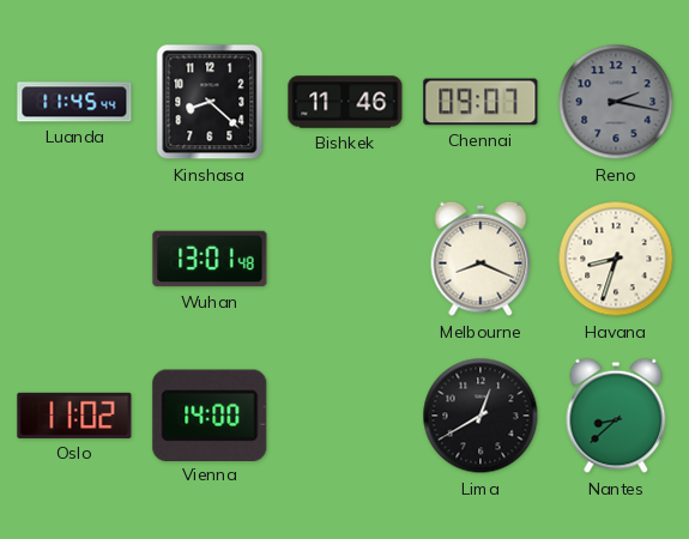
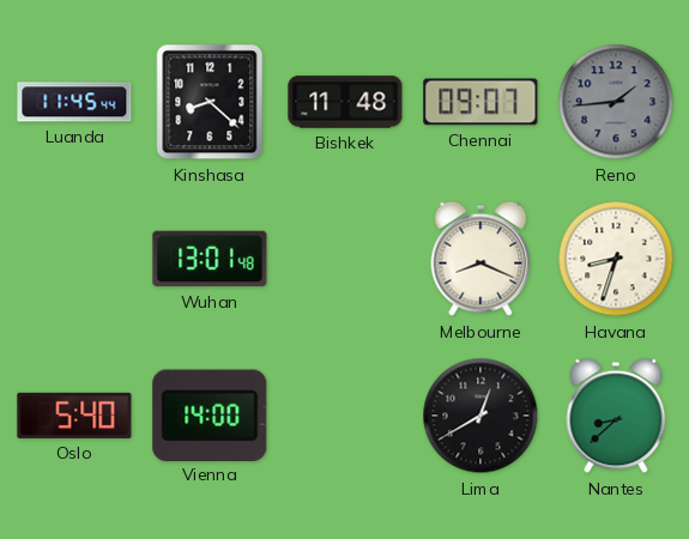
Bishkek: 11:46 -> 11:48
Reno: 2:17 -> 1:44
Oslo: 11:02 -> 5:40
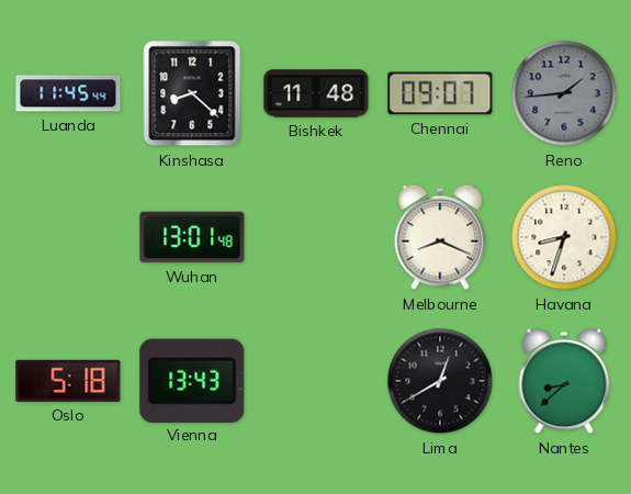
Oslo: 5:40 -> 5:18
Vienna: 14:00 -> 13:43
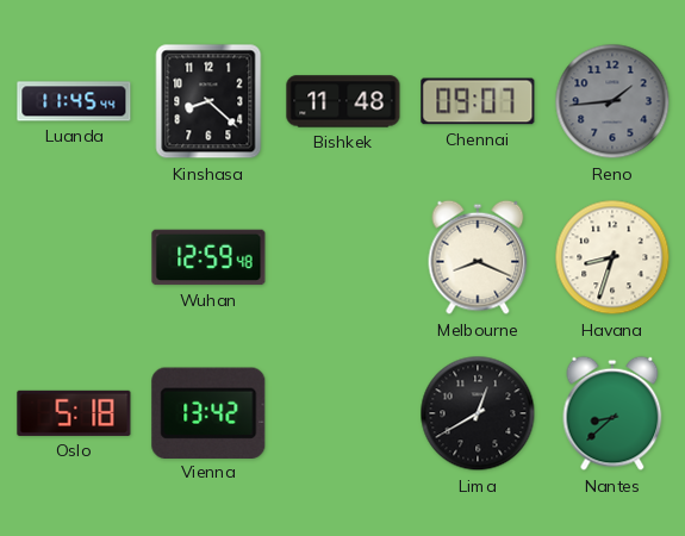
Wuhan: 13:01 -> 12:59
Vienna: 13:43 -> 13:42
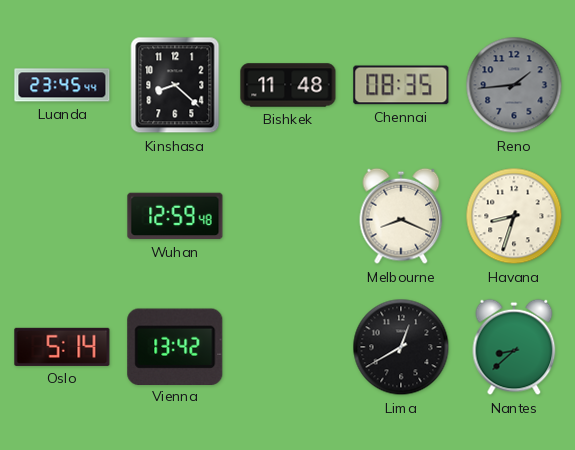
Luanda: 11:45 -> 23:45
Chennai: 09:07 -> 08:35
Oslo: 5:18 -> 5:14
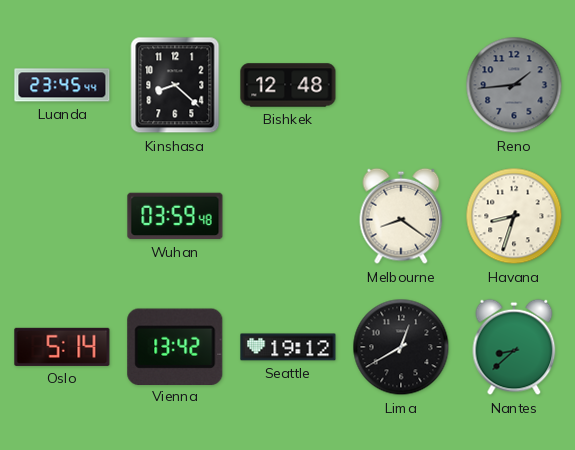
Bishkek: 11:48 -> 12:48
Chennai: 08:35 -> none
Wuhan: 12:59 -> 03:59
Melbourne: 8:19 -> 8:21
Seattle: none -> 19:12
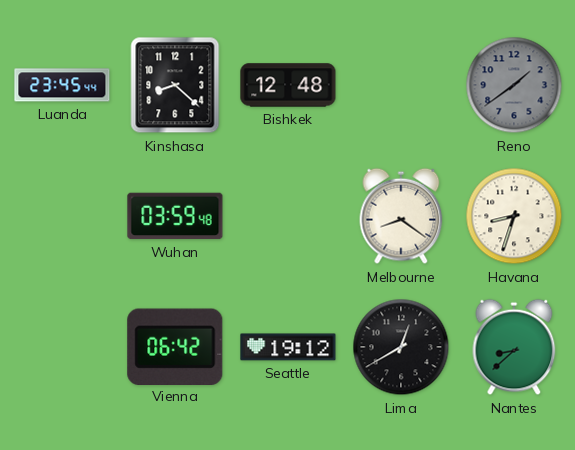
Reno: 1:44 -> 1:39
Oslo: 5:14 -> none
Vienna: 13:42 -> 06:42
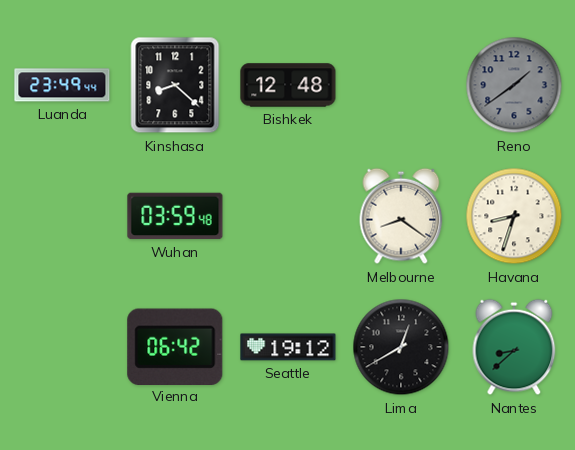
Luanda: 23:45 -> 23:49
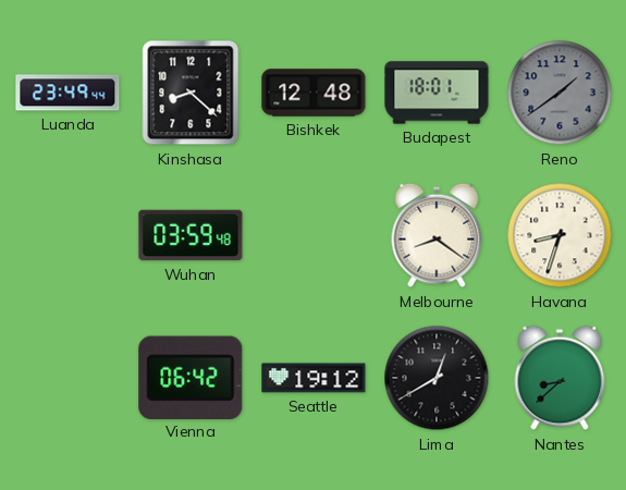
Budapest: none -> 18:01
